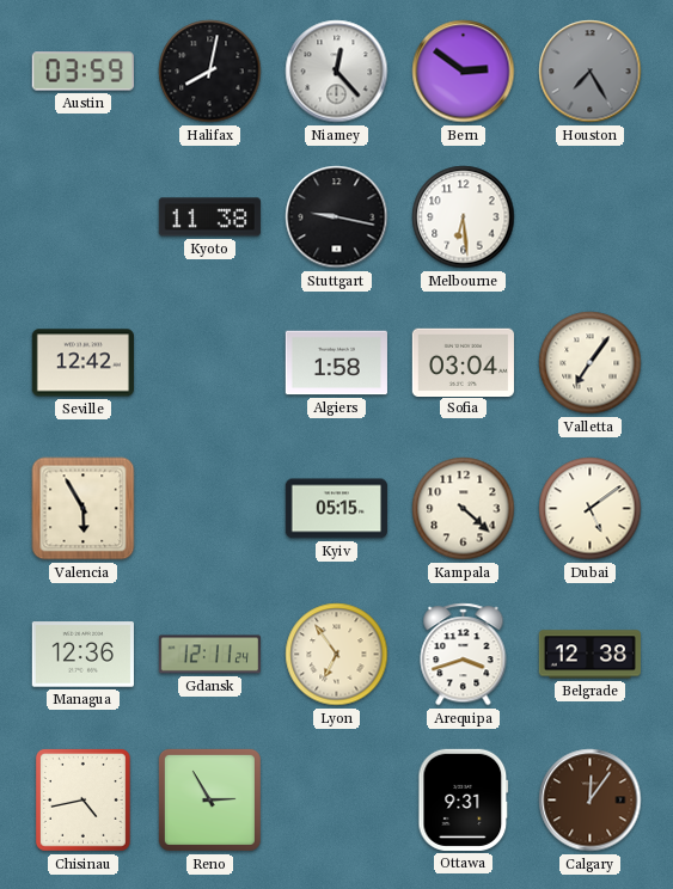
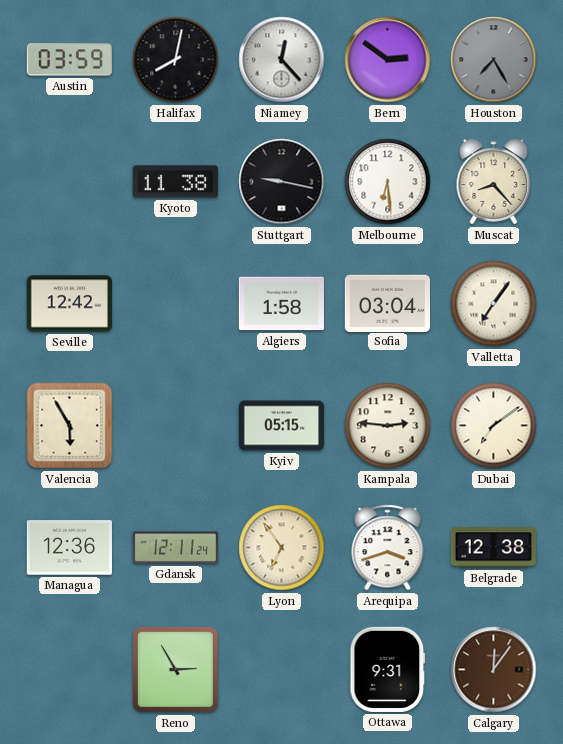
Muscat: none -> 8:23
Kampala: 4:22 -> 2:46
Dubai: 5:09 -> 7:09
Chisinau: 4:43 -> none
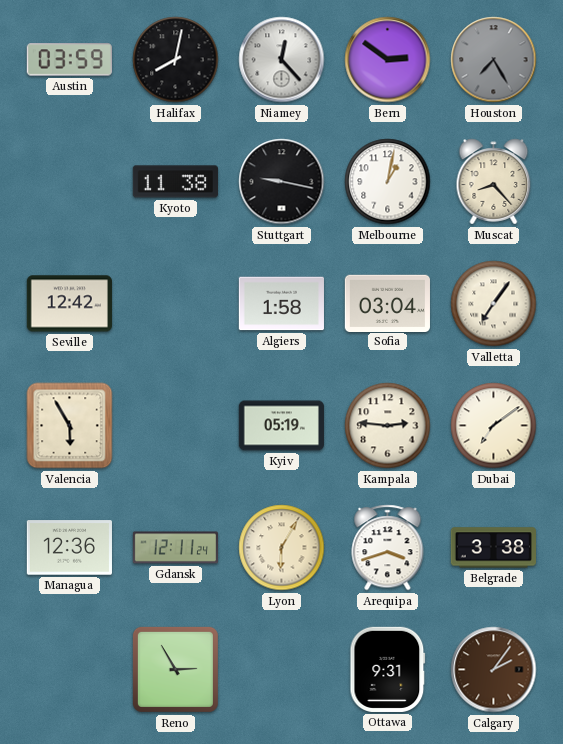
Melbourne: 6:29 -> 1:02
Kyiv: 05:15 -> 05:19
Lyon: 6:54 -> 6:05
Belgrade: 12:38 -> 3:38
Calgary: 12:06 -> 2:06
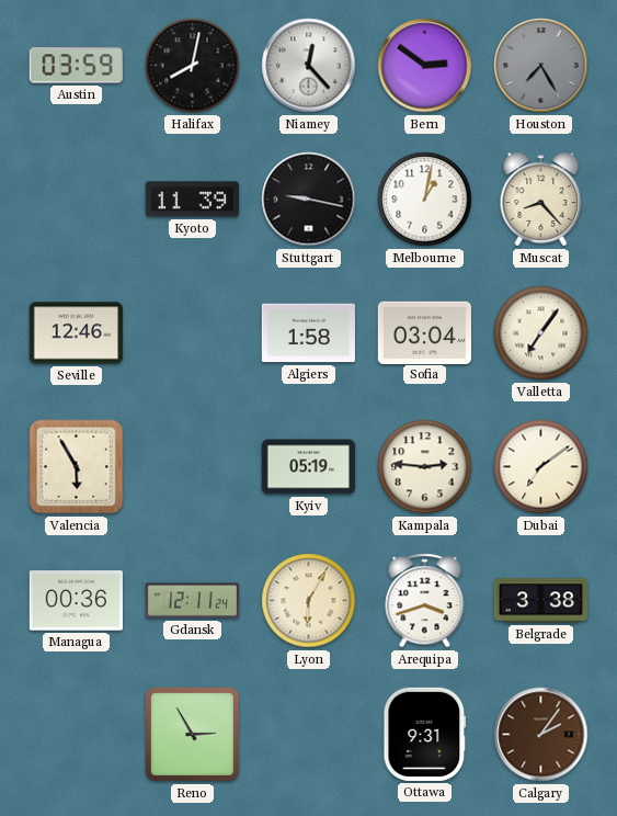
Kyoto: 11:38 -> 11:39
Seville: 12:42 -> 12:46
Managua: 12:36 -> 00:36
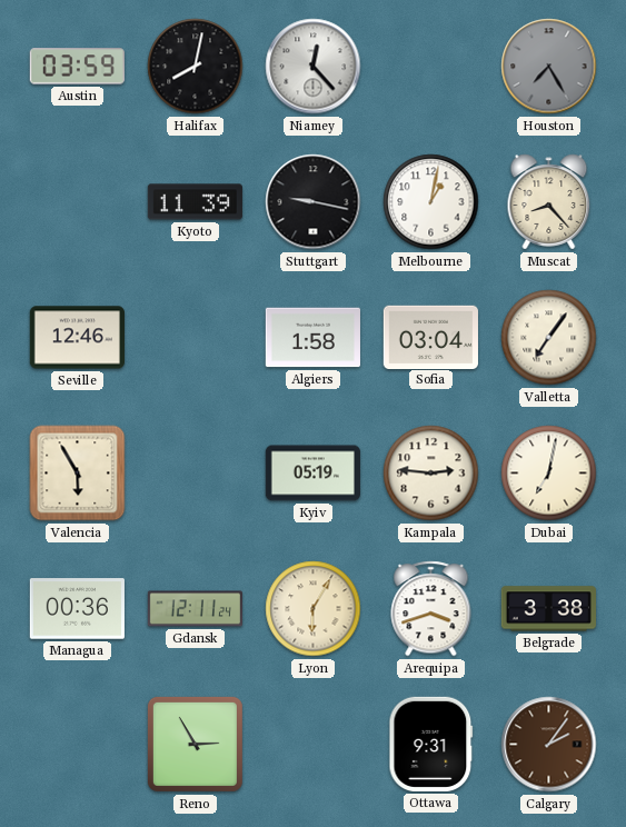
Bern: 2:51 -> none
Dubai: 7:09 -> 7:02
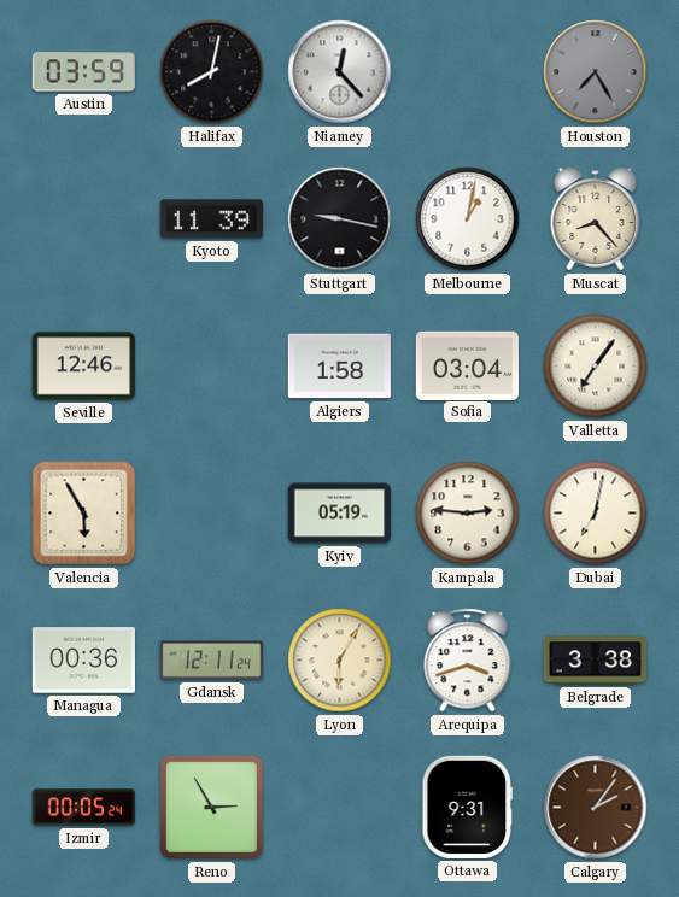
Izmir: none -> 00:05
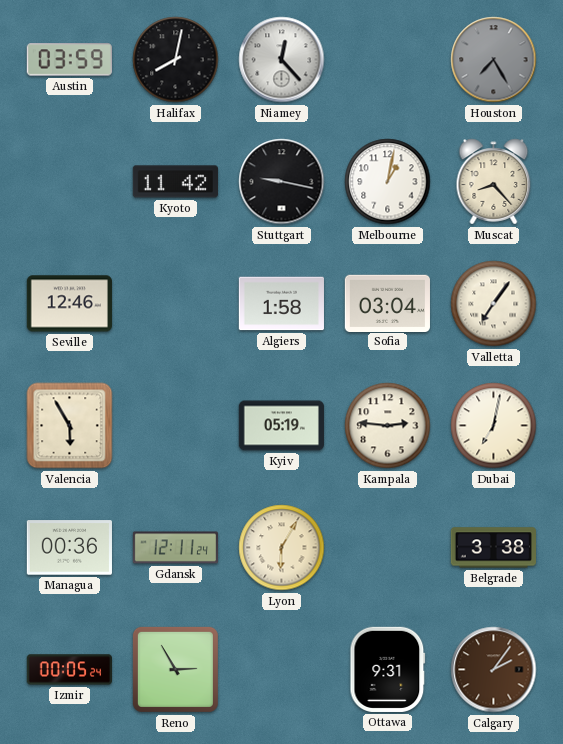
Kyoto: 11:39 -> 11:42
Arequipa: 3:42 -> none
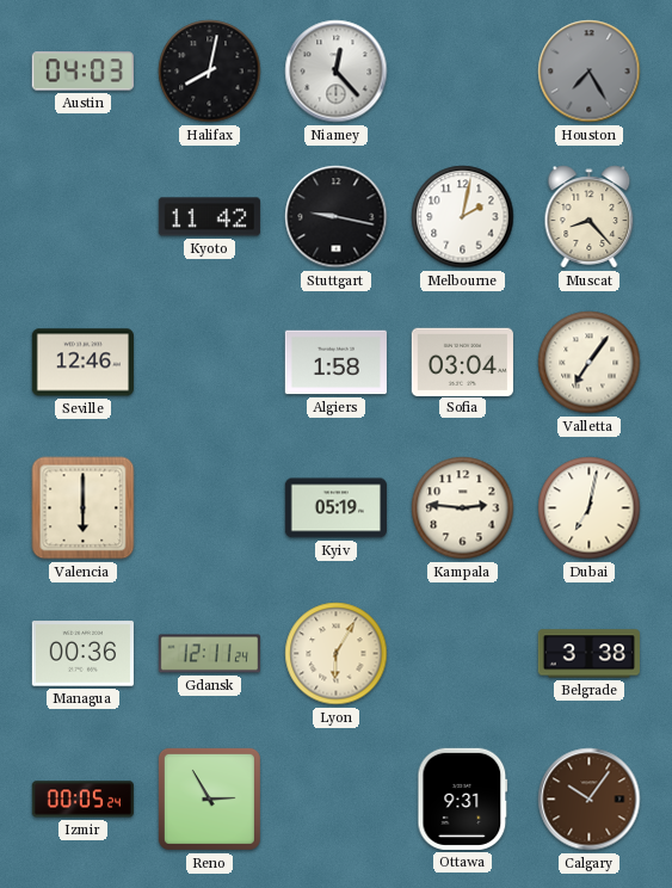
Austin: 03:59 -> 04:03
Melbourne: 1:02 -> 2:02
Valencia: 5:55 -> 6:00
Calgary: 2:06 -> 10:06
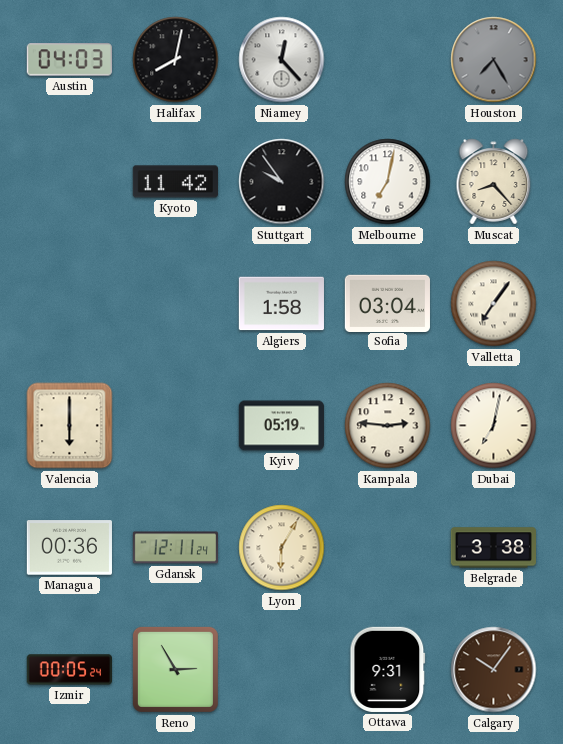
Stuttgart: 9:17 -> 9:54
Melbourne: 2:02 -> 7:02
Seville: 12:46 -> none
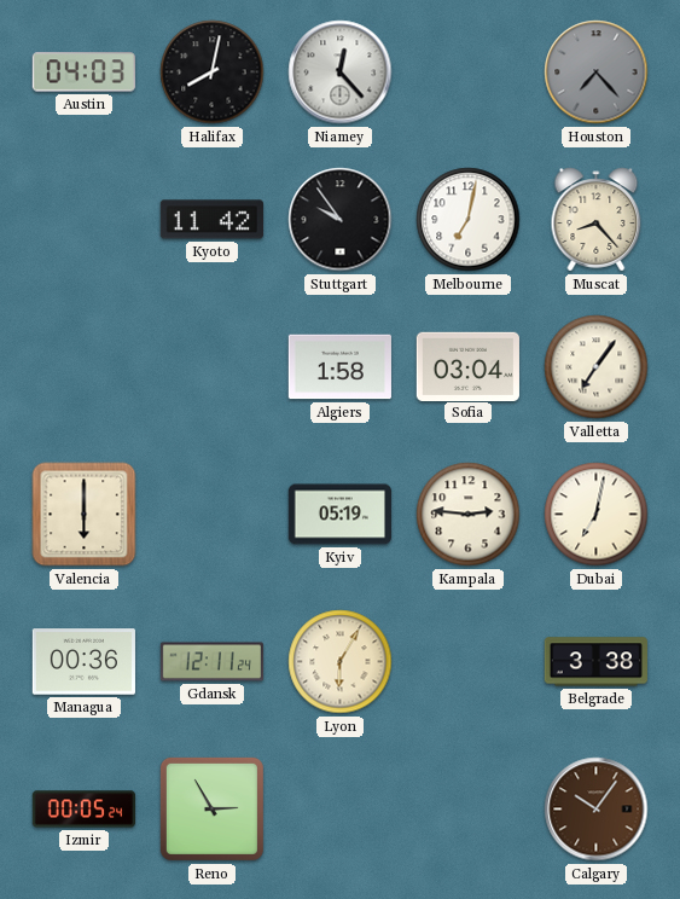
Houston: 7:25 -> 7:23
Ottawa: 9:31 -> none
